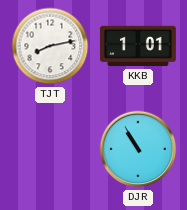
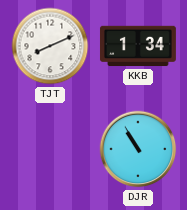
TJT: 8:13 -> 8:11
KKB: 1:01 -> 1:34
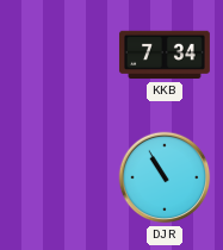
TJT: 8:11 -> none
KKB: 1:34 -> 7:34
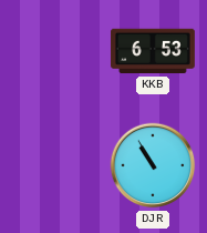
KKB: 7:34 -> 6:53
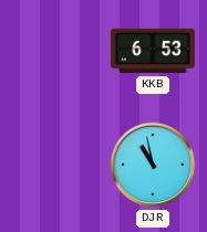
DJR: 10:55 -> 10:58
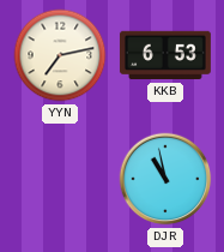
YYN: none -> 7:13
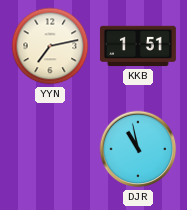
KKB: 6:53 -> 1:51
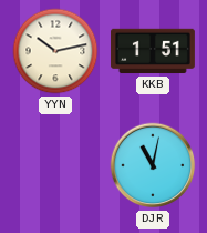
YYN: 7:13 -> 10:13
DJR: 10:58 -> 11:02
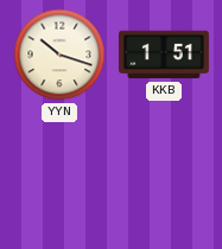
YYN: 10:13 -> 10:18
DJR: 11:02 -> none
